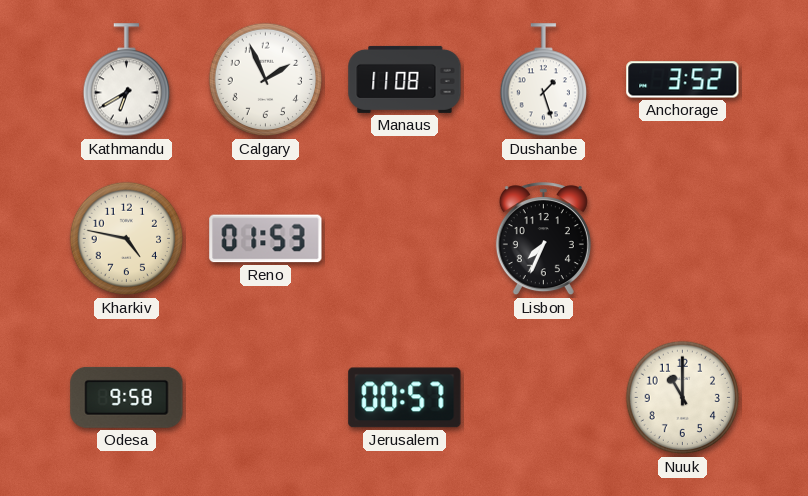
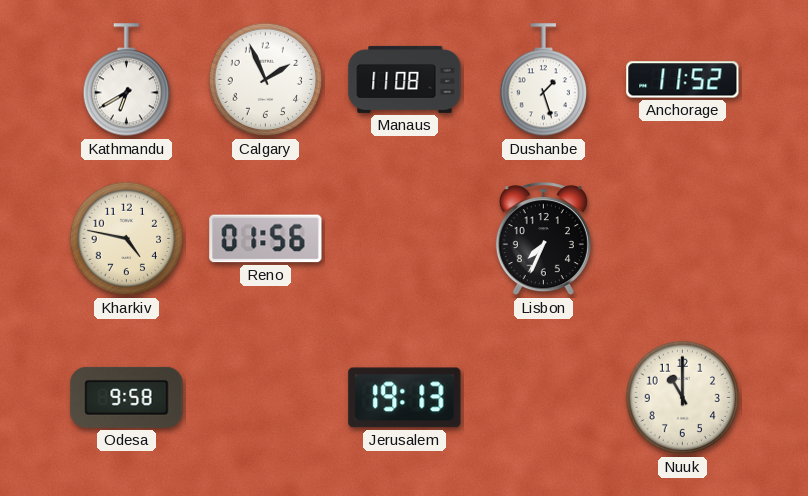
Anchorage: 3:52 -> 11:52
Reno: 01:53 -> 01:56
Jerusalem: 00:57 -> 19:13
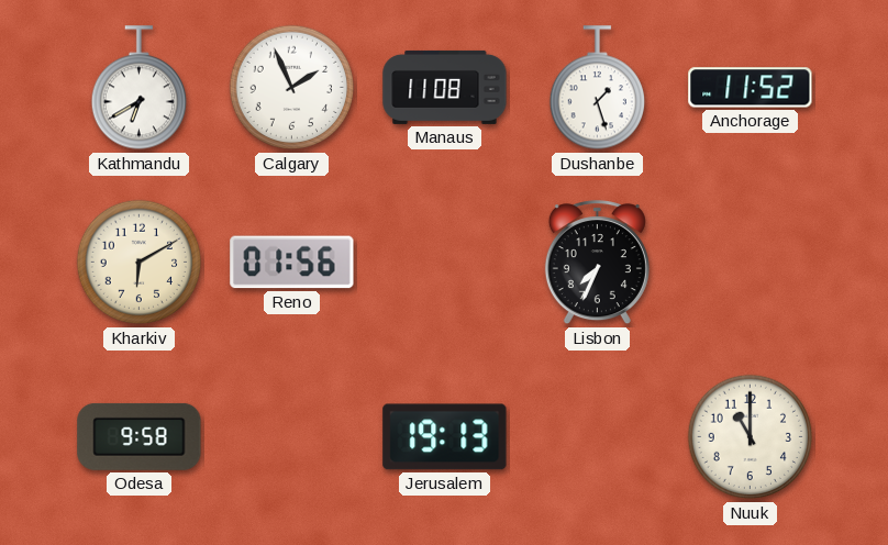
Kharkiv: 4:47 -> 6:10
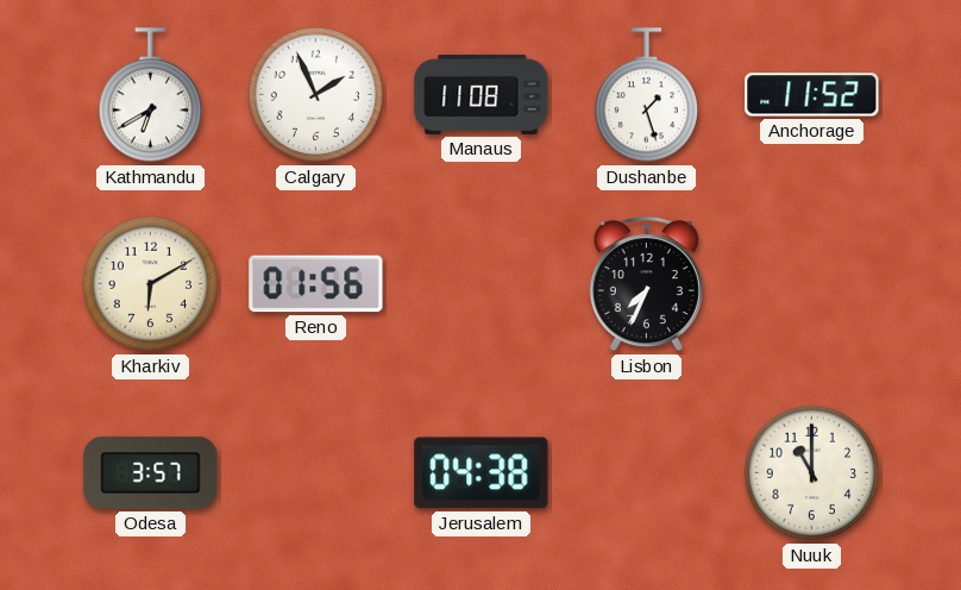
Odesa: 9:58 -> 3:57
Jerusalem: 19:13 -> 04:38
